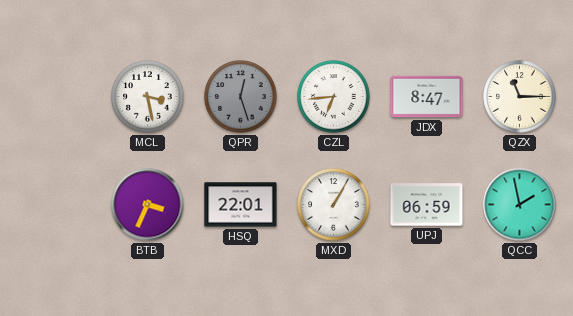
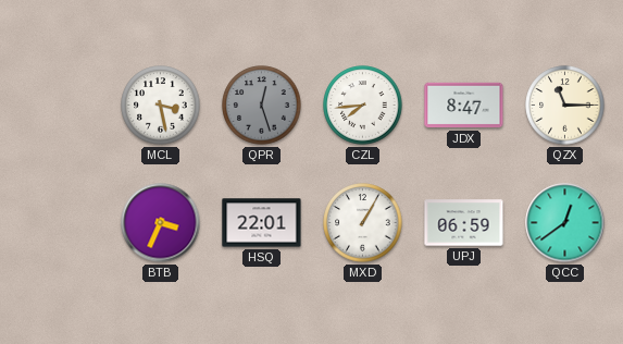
CZL: 6:44 -> 7:44
QCC: 1:58 -> 12:39
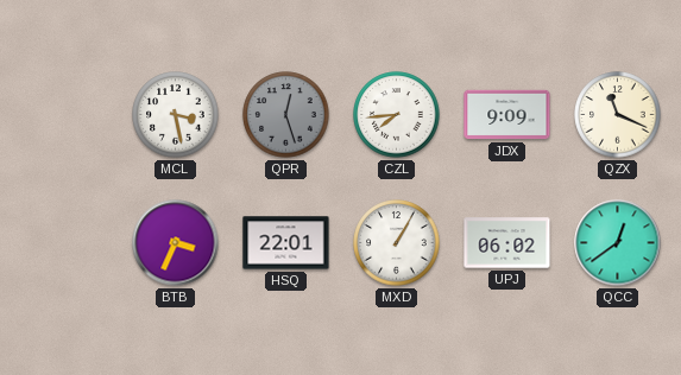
JDX: 8:47 -> 9:09
QZX: 11:15 -> 11:19
UPJ: 06:59 -> 06:02
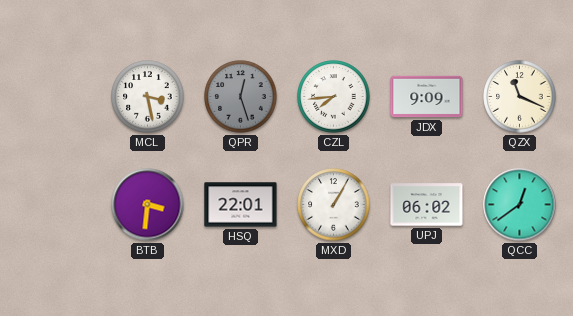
BTB: 3:34 -> 3:31
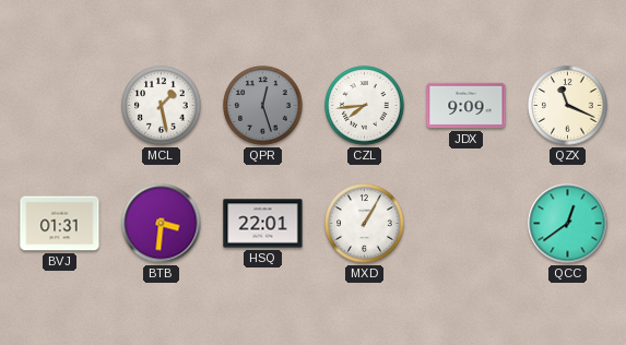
MCL: 3:28 -> 1:28
BVJ: none -> 01:31
UPJ: 06:02 -> none
